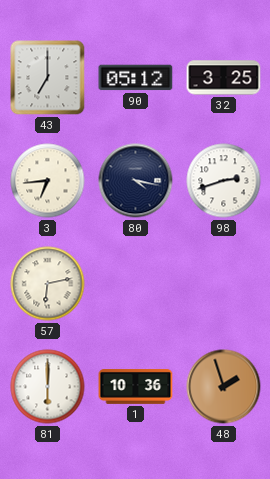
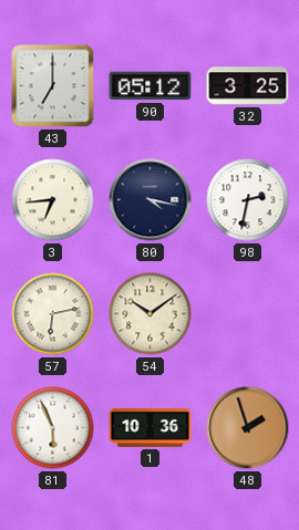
98: 2:42 -> 2:32
54: none -> 10:09
81: 6:00 -> 5:56
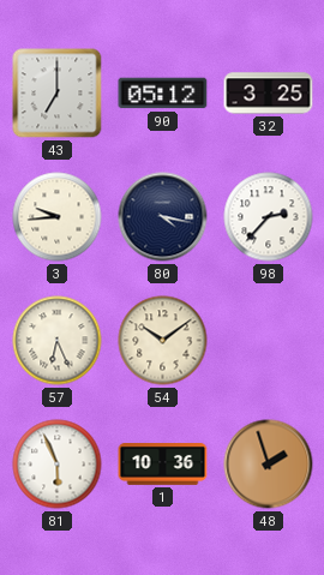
3: 6:44 -> 9:44
98: 2:32 -> 2:37
57: 6:13 -> 6:26
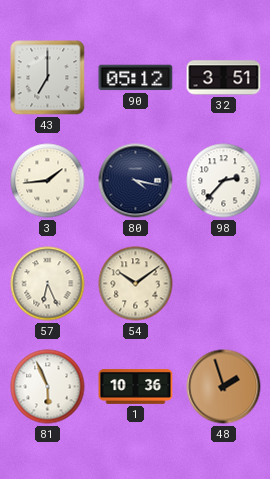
32: 3:25 -> 3:51
3: 9:44 -> 1:44
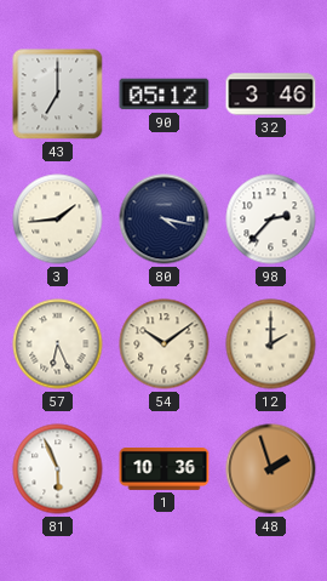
32: 3:51 -> 3:46
12: none -> 2:00
